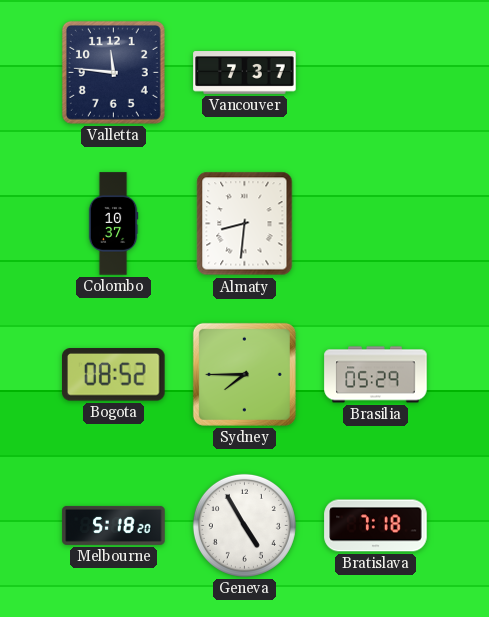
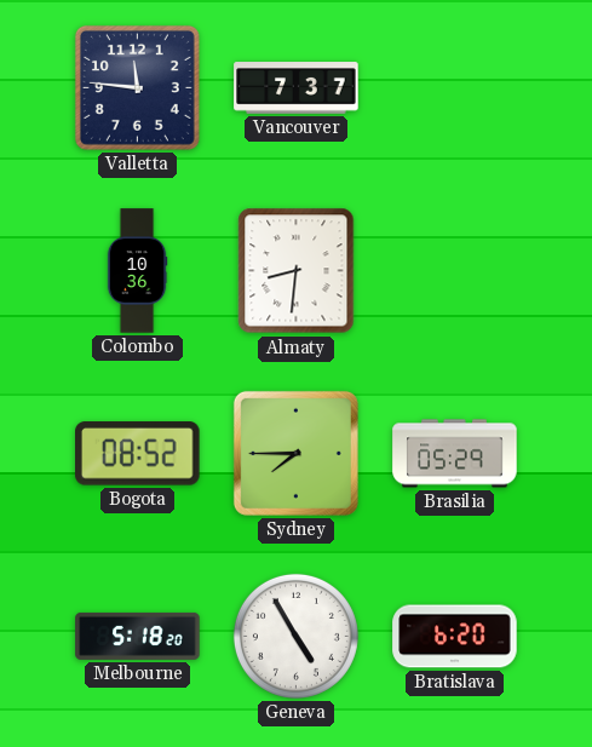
Colombo: 10:37 -> 10:36
Bratislava: 7:18 -> 6:20
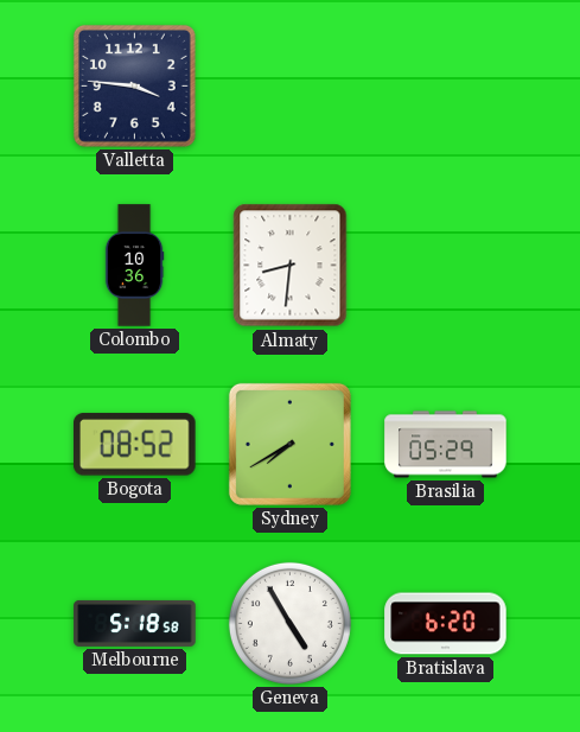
Valletta: 11:46 -> 3:46
Vancouver: 7:37 -> none
Sydney: 7:45 -> 7:40
Melbourne: 5:18:20 -> 5:18:58
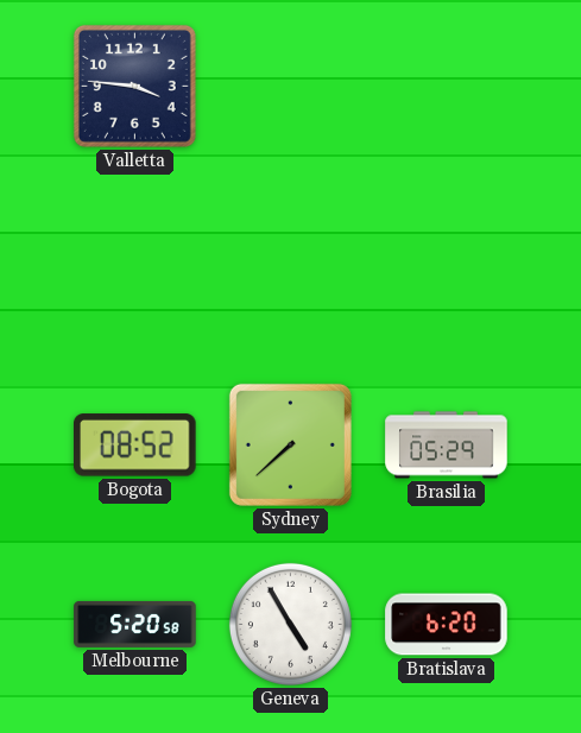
Colombo: 10:36 -> none
Almaty: 8:31 -> none
Sydney: 7:40 -> 7:38
Melbourne: 5:18 -> 5:20
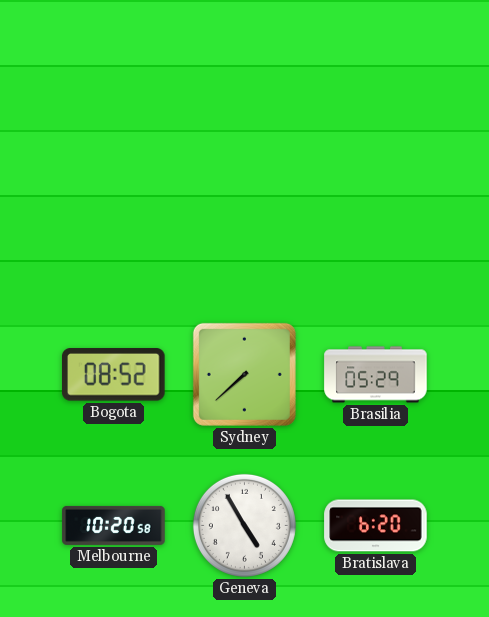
Valletta: 3:46 -> none
Melbourne: 5:20 -> 10:20
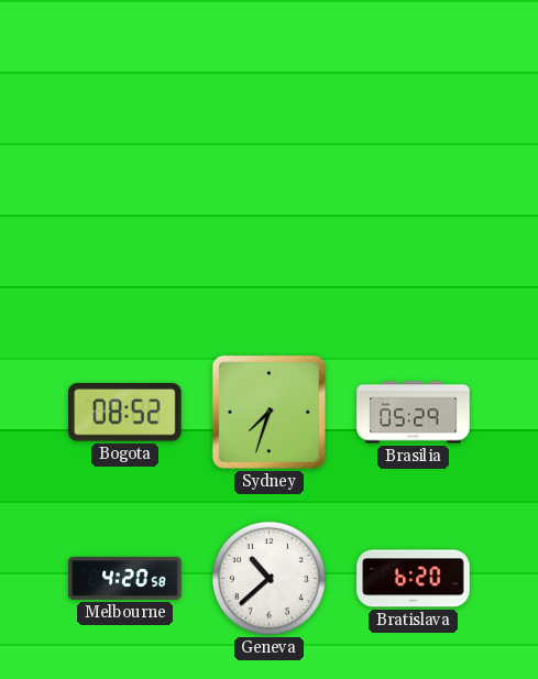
Sydney: 7:38 -> 7:33
Melbourne: 10:20 -> 4:20
Geneva: 4:55 -> 10:38
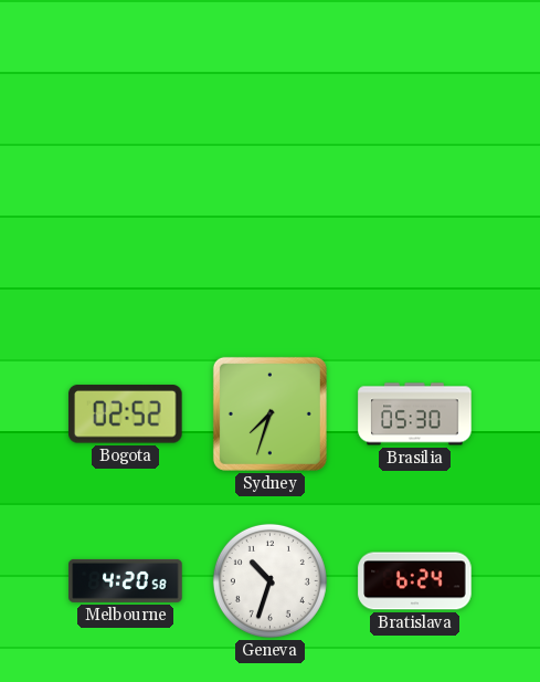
Bogota: 08:52 -> 02:52
Brasilia: 05:29 -> 05:30
Geneva: 10:38 -> 10:33
Bratislava: 6:20 -> 6:24
